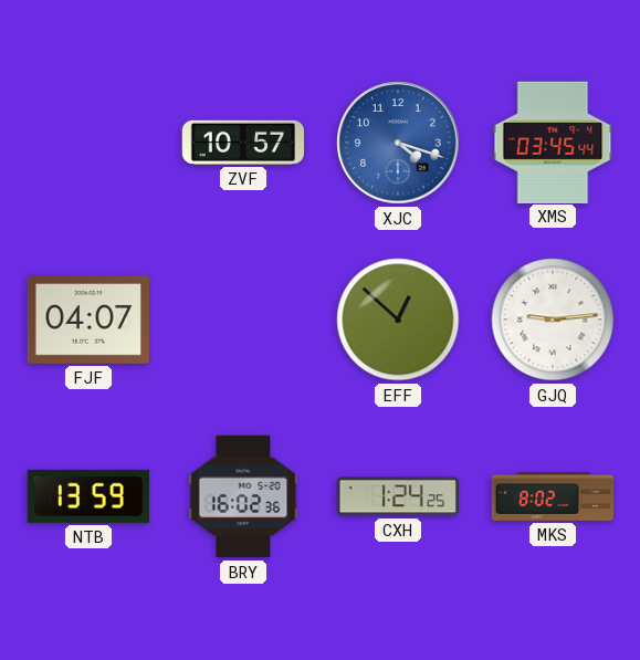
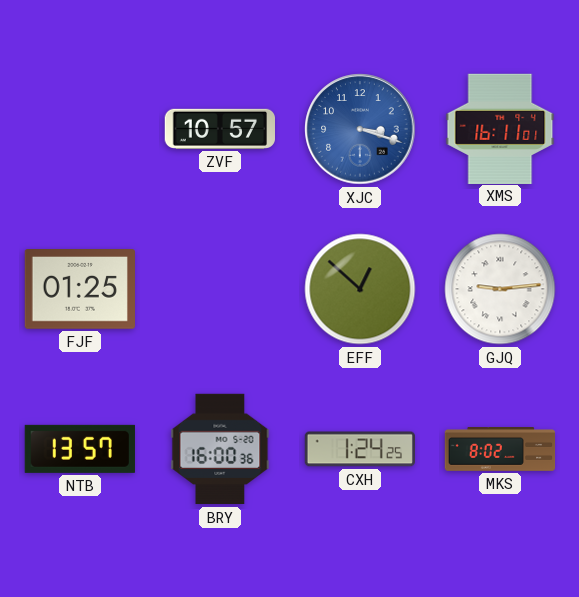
XJC: 4:18 -> 3:18
XMS: 03:45 -> 16:11
FJF: 04:07 -> 01:25
NTB: 13:59 -> 13:57
BRY: 16:02 -> 16:00
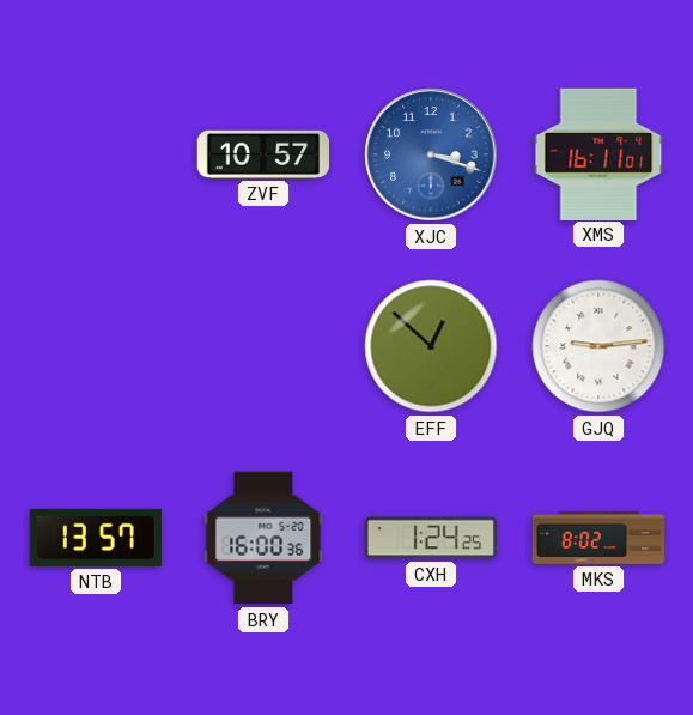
FJF: 01:25 -> none
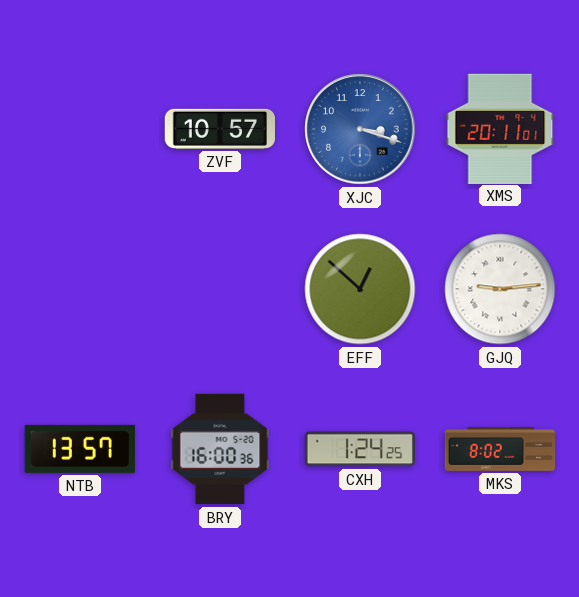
XMS: 16:11 -> 20:11
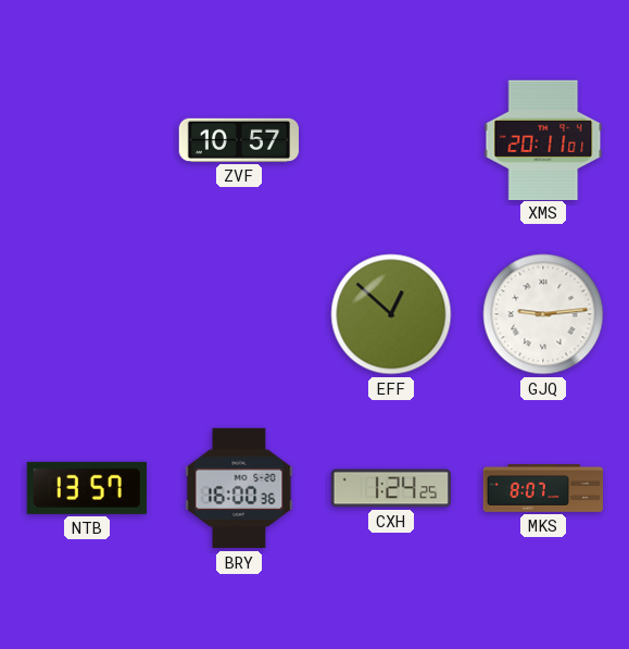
XJC: 3:18 -> none
MKS: 8:02 -> 8:07
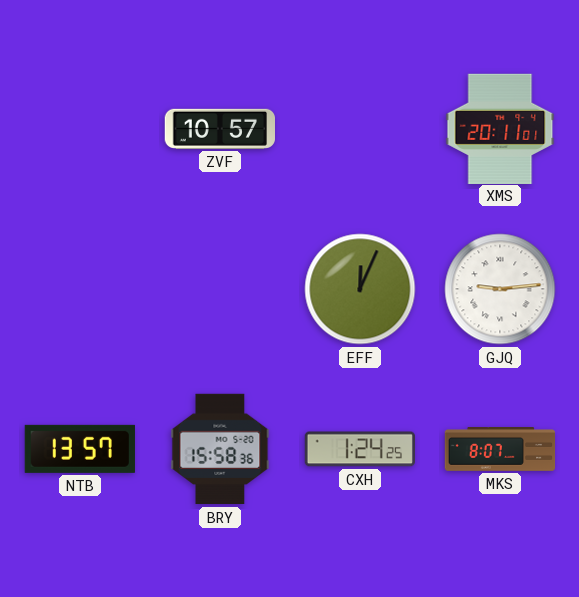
EFF: 12:52 -> 12:04
BRY: 16:00 -> 15:58
